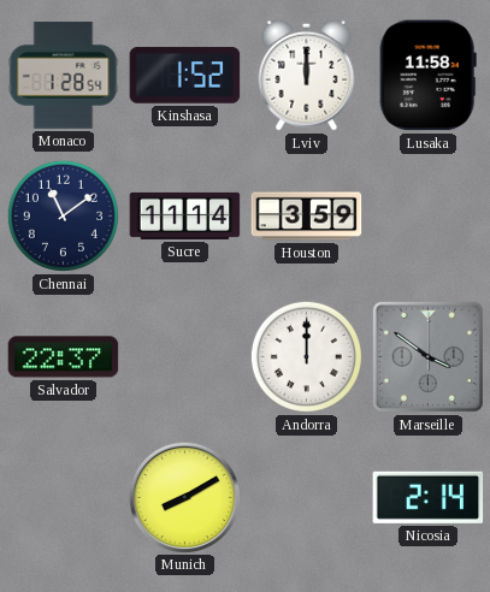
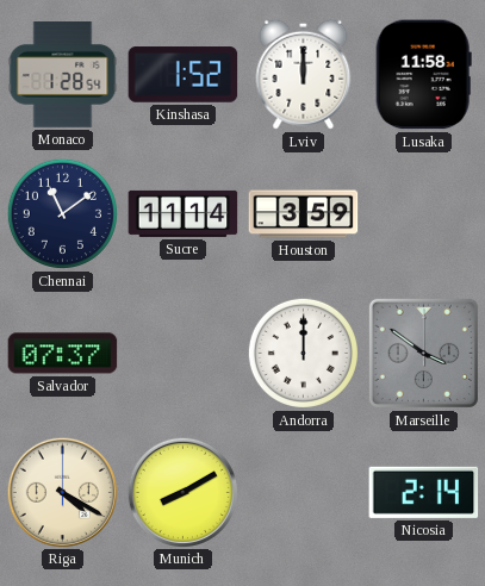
Salvador: 22:37 -> 07:37
Riga: none -> 4:20
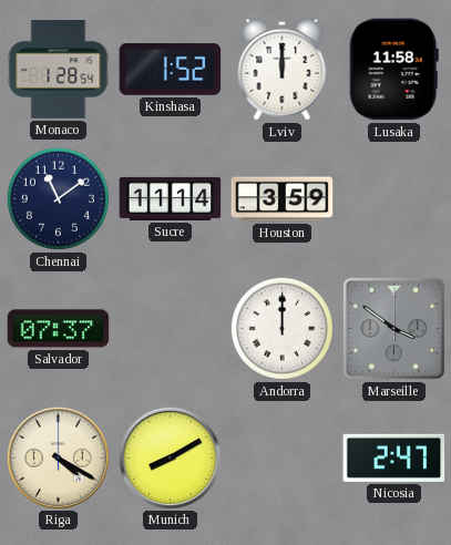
Nicosia: 2:14 -> 2:47
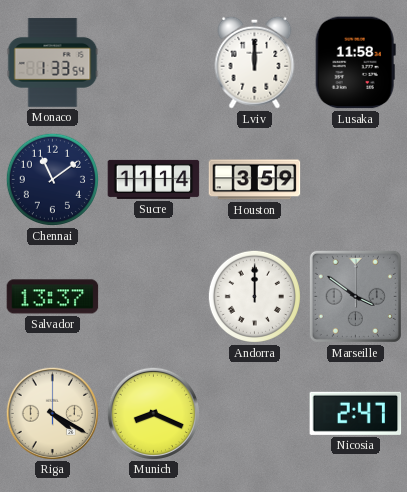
Monaco: 1:28 -> 1:33
Kinshasa: 1:52 -> none
Salvador: 07:37 -> 13:37
Munich: 8:10 -> 8:19
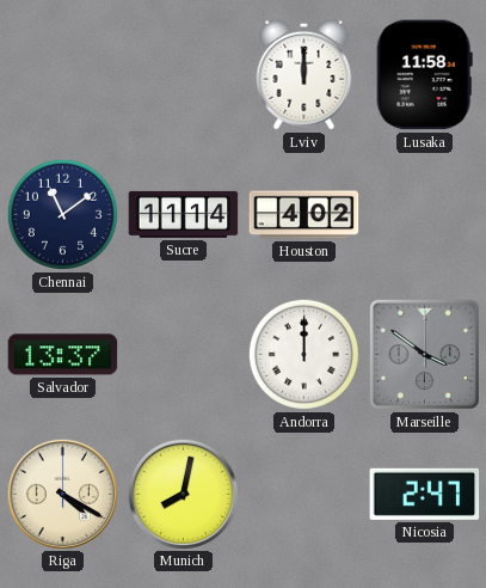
Monaco: 1:33 -> none
Houston: 3:59 -> 4:02
Munich: 8:19 -> 8:02
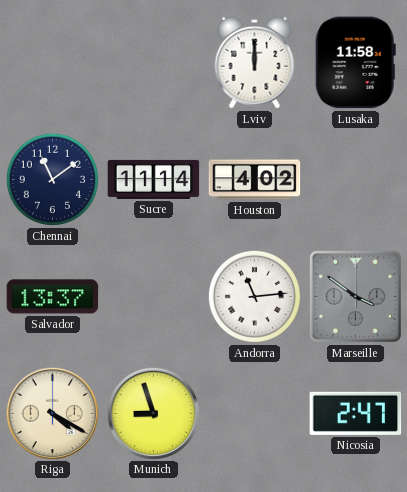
Andorra: 12:00 -> 11:14
Munich: 8:02 -> 8:57
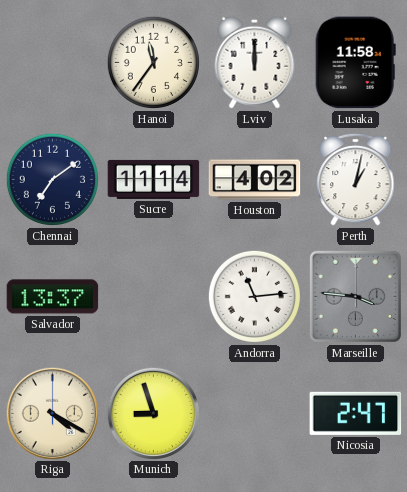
Hanoi: none -> 11:36
Chennai: 11:09 -> 7:09
Perth: none -> 1:02
Marseille: 3:51 -> 3:46
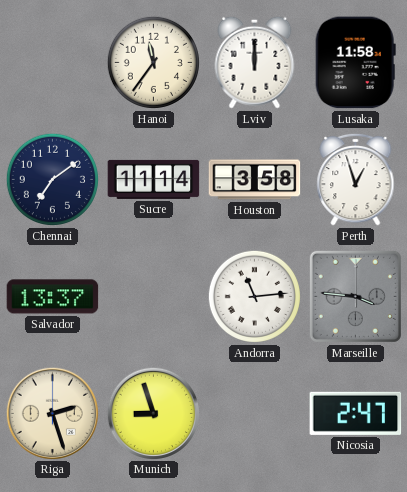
Houston: 4:02 -> 3:58
Perth: 1:02 -> 12:57
Riga: 4:20 -> 2:27
